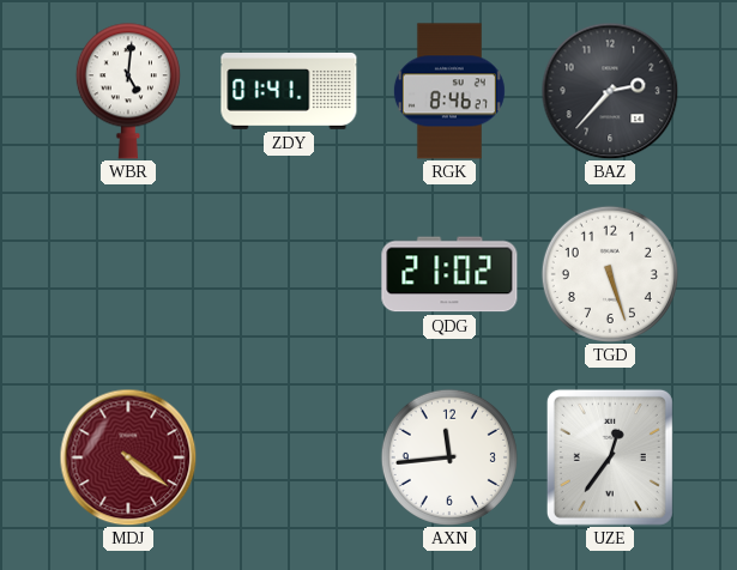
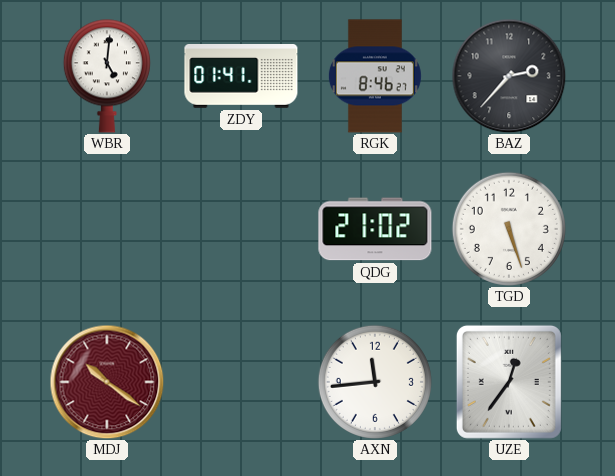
MDJ: 4:21 -> 10:21
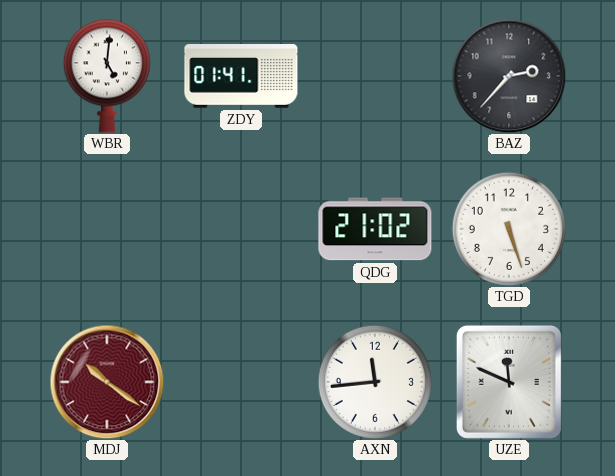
RGK: 8:46 -> none
UZE: 12:36 -> 11:49
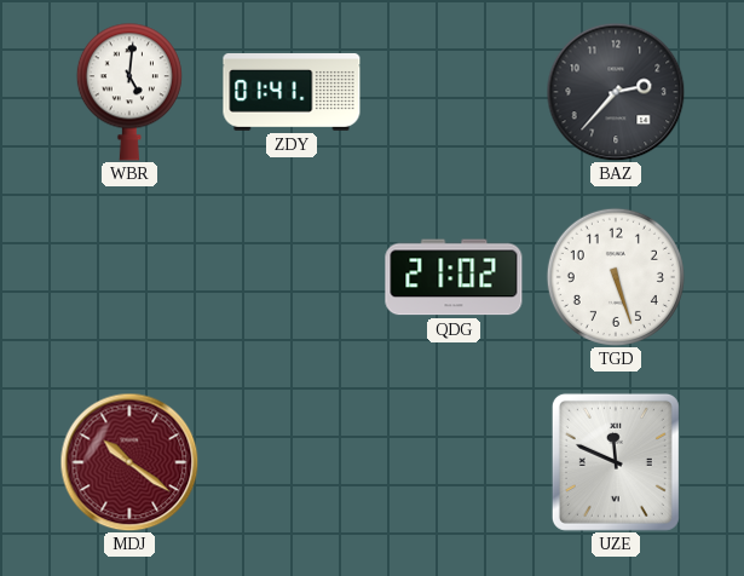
AXN: 11:44 -> none
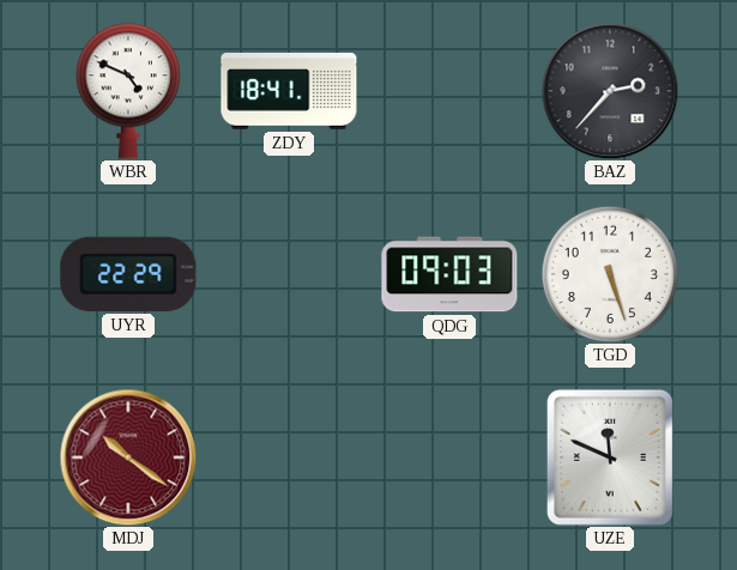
WBR: 5:01 -> 4:49
ZDY: 01:41 -> 18:41
UYR: none -> 22:29
QDG: 21:02 -> 09:03
